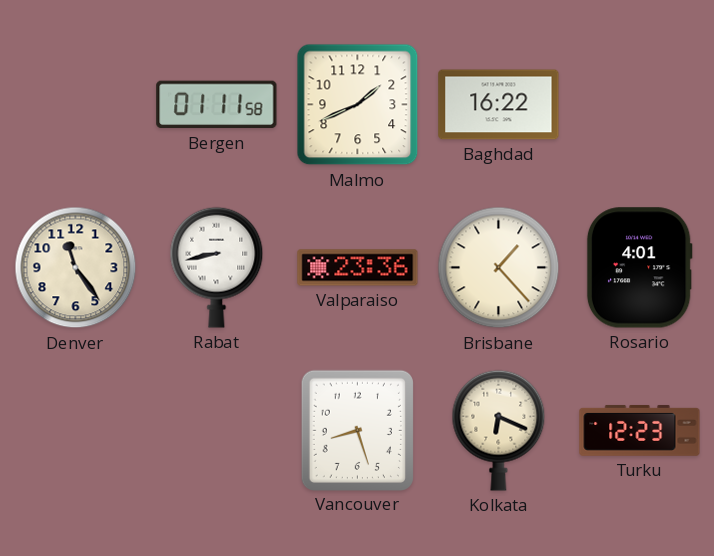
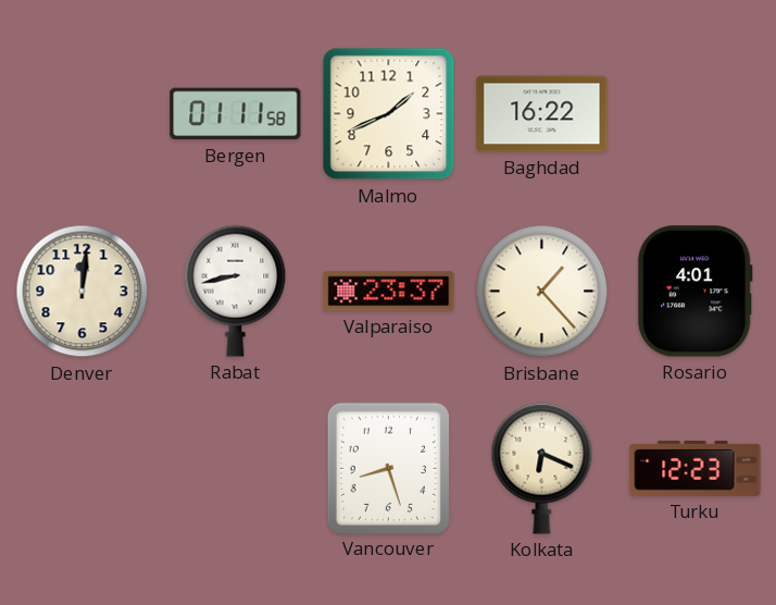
Denver: 11:24 -> 12:01
Valparaiso: 23:36 -> 23:37
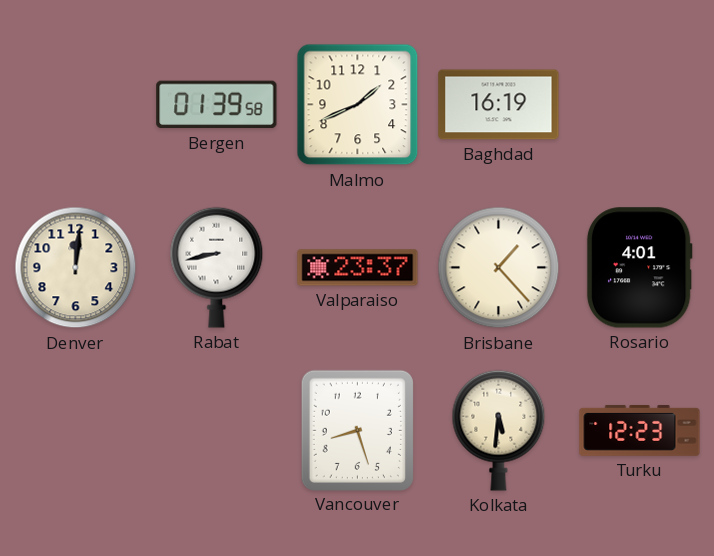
Bergen: 01:11 -> 01:39
Baghdad: 16:22 -> 16:19
Kolkata: 6:19 -> 5:31
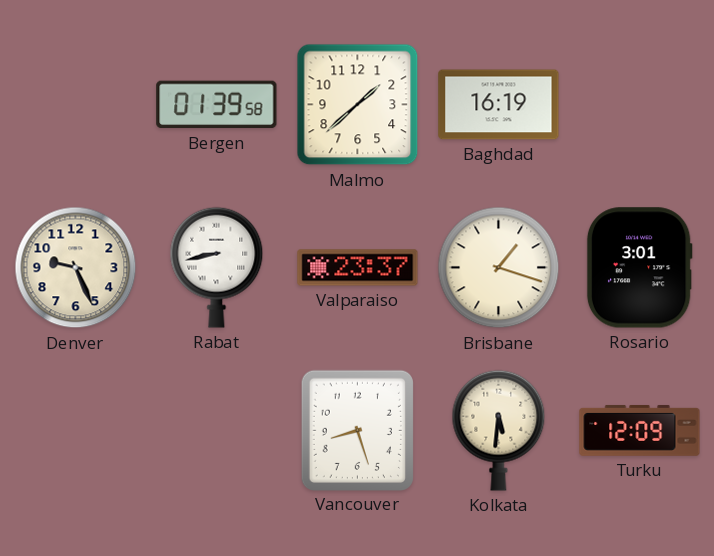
Malmo: 1:41 -> 1:38
Denver: 12:01 -> 9:26
Brisbane: 1:23 -> 1:18
Rosario: 4:01 -> 3:01
Turku: 12:23 -> 12:09
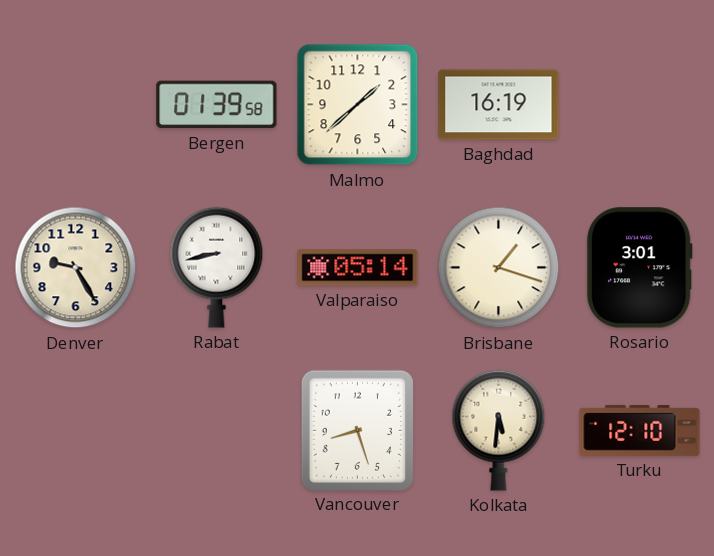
Denver: 9:26 -> 9:25
Valparaiso: 23:37 -> 05:14
Turku: 12:09 -> 12:10
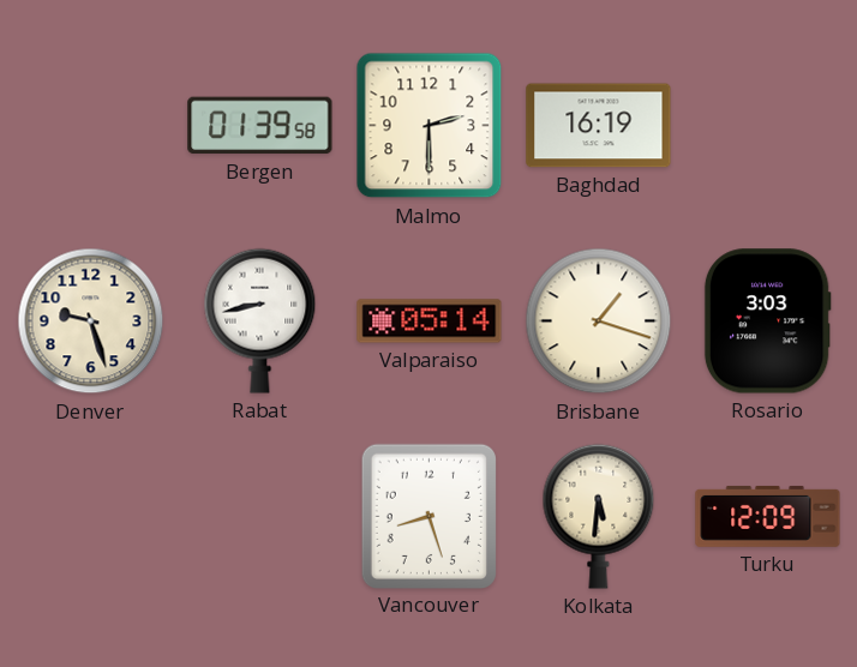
Malmo: 1:38 -> 2:30
Denver: 9:25 -> 9:27
Rosario: 3:01 -> 3:03
Turku: 12:10 -> 12:09
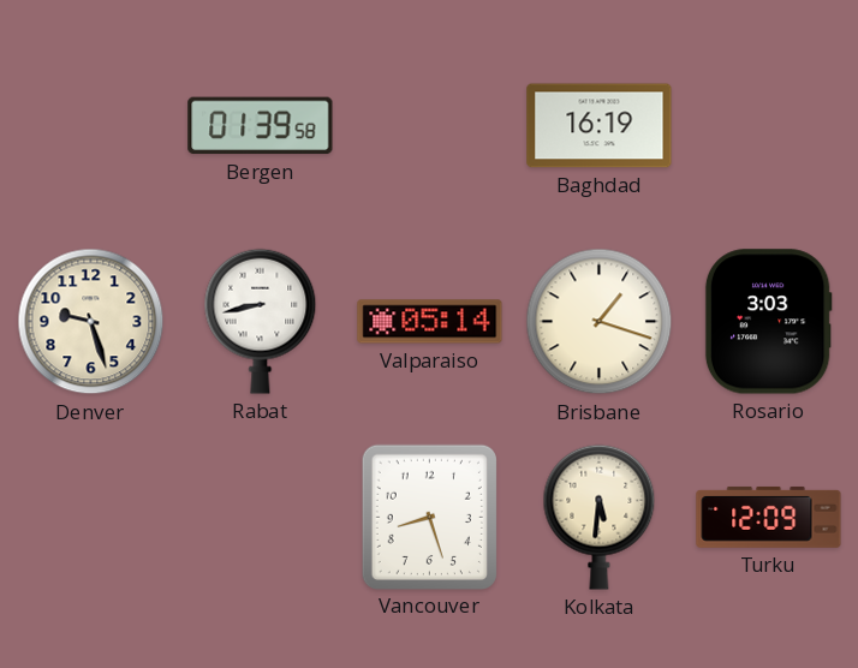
Malmo: 2:30 -> none
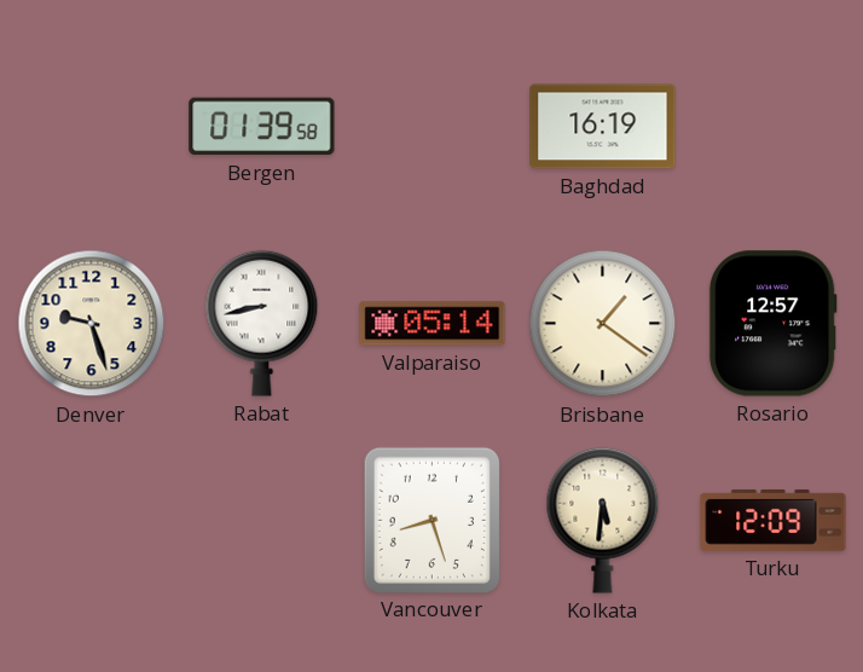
Brisbane: 1:18 -> 1:21
Rosario: 3:03 -> 12:57
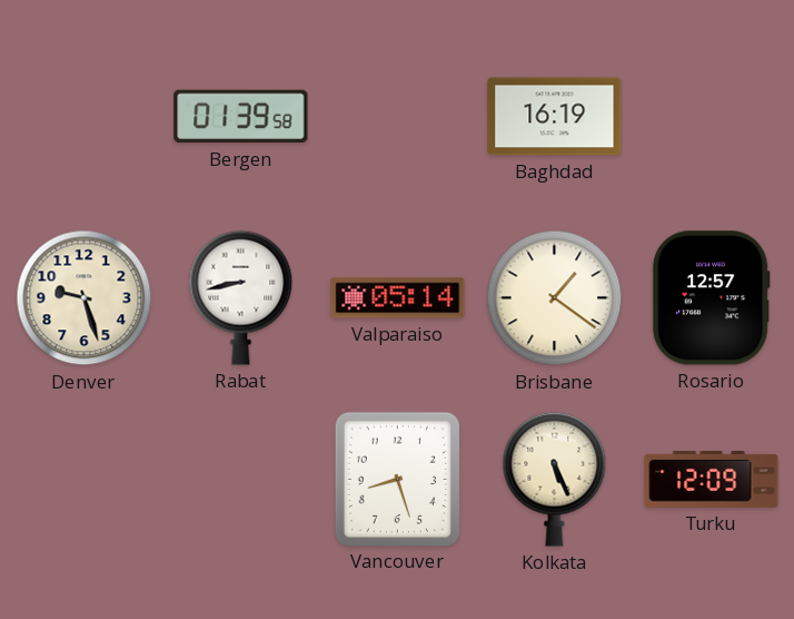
Kolkata: 5:31 -> 5:26
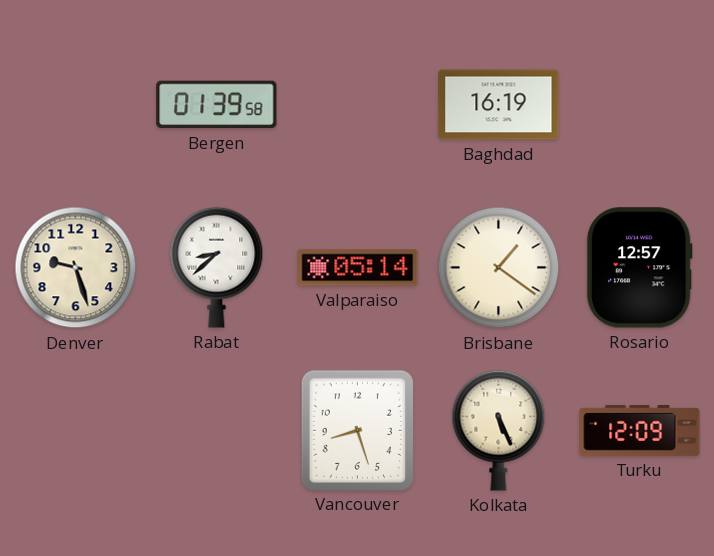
Rabat: 8:43 -> 8:38
